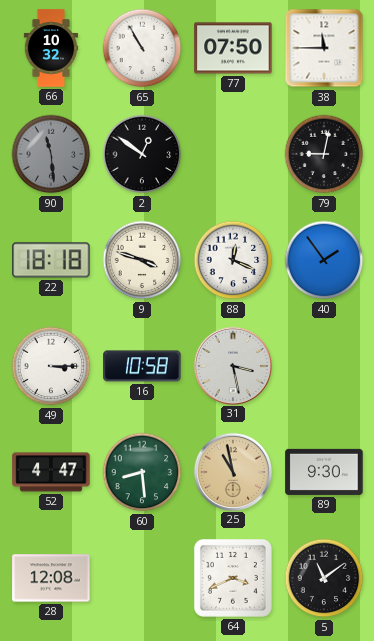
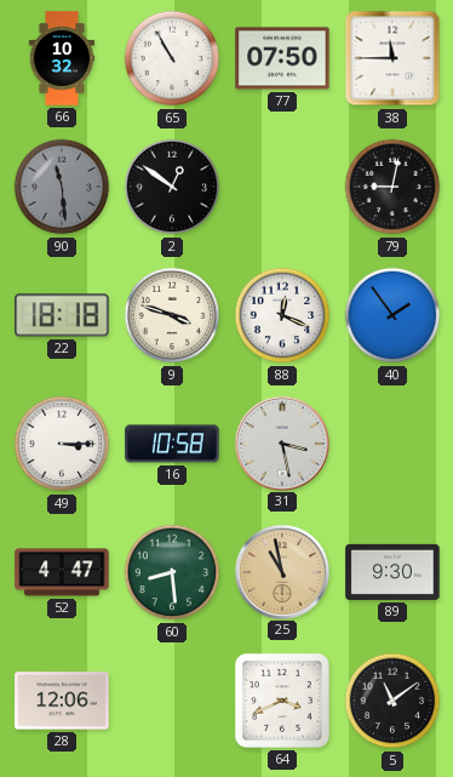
28: 12:08 -> 12:06
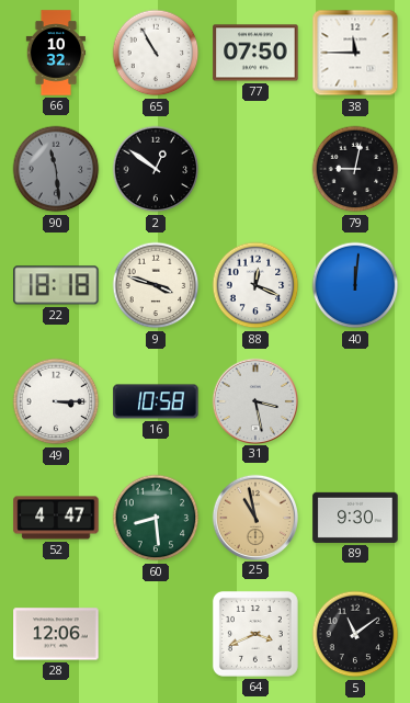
40: 1:54 -> 12:01
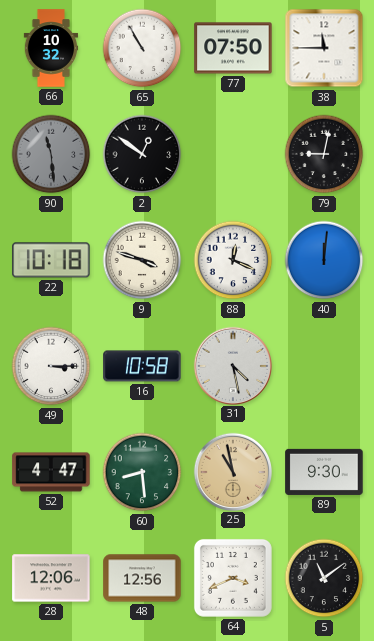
22: 18:18 -> 10:18
31: 3:28 -> 4:28
48: none -> 12:56
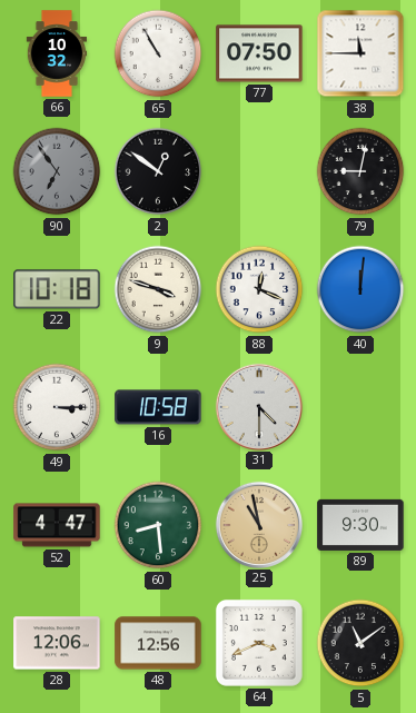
90: 11:29 -> 6:54
31: 4:28 -> 4:30
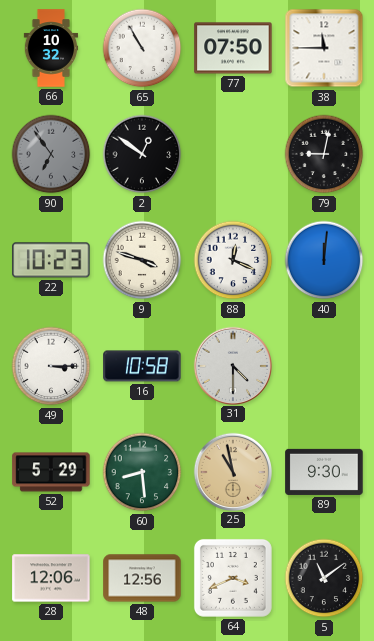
22: 10:18 -> 10:23
52: 4:47 -> 5:29
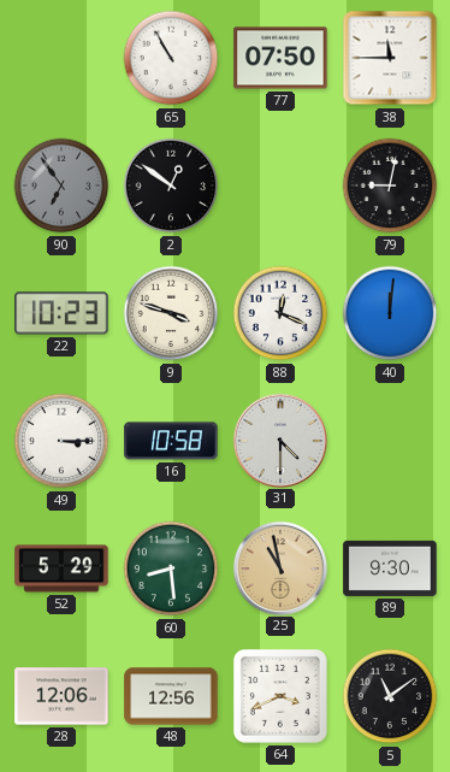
66: 10:32 -> none
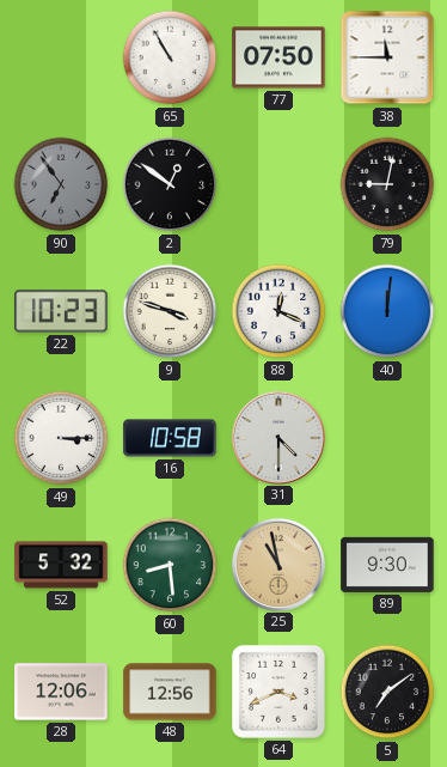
52: 5:29 -> 5:32
5: 11:09 -> 7:09
